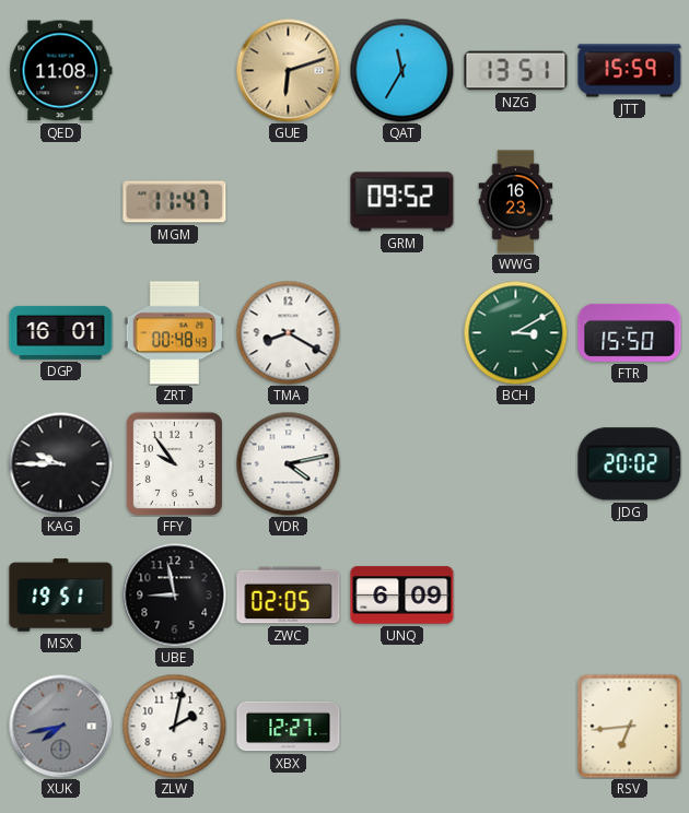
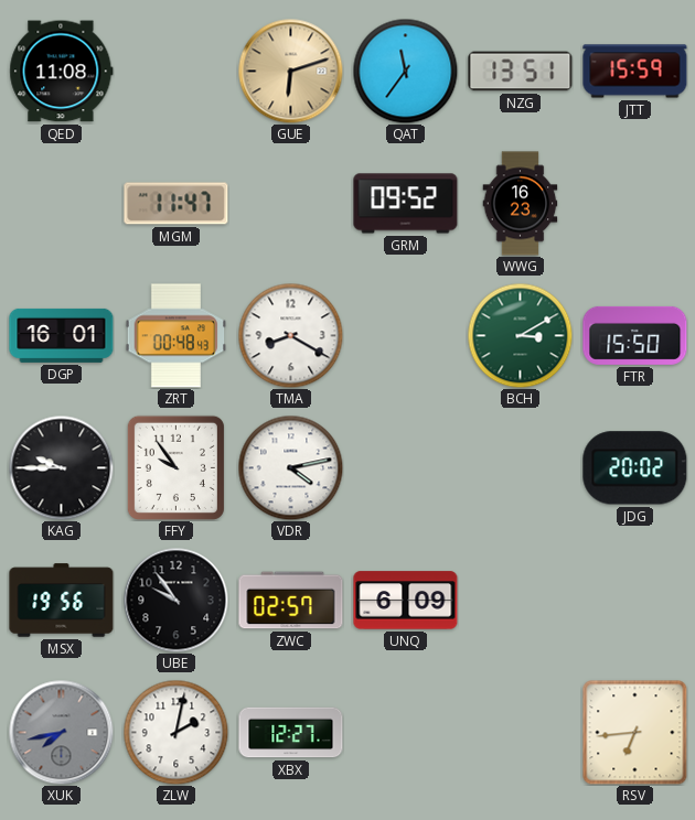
QAT: 11:35 -> 11:36
MSX: 19:51 -> 19:56
UBE: 8:58 -> 9:54
ZWC: 02:05 -> 02:57
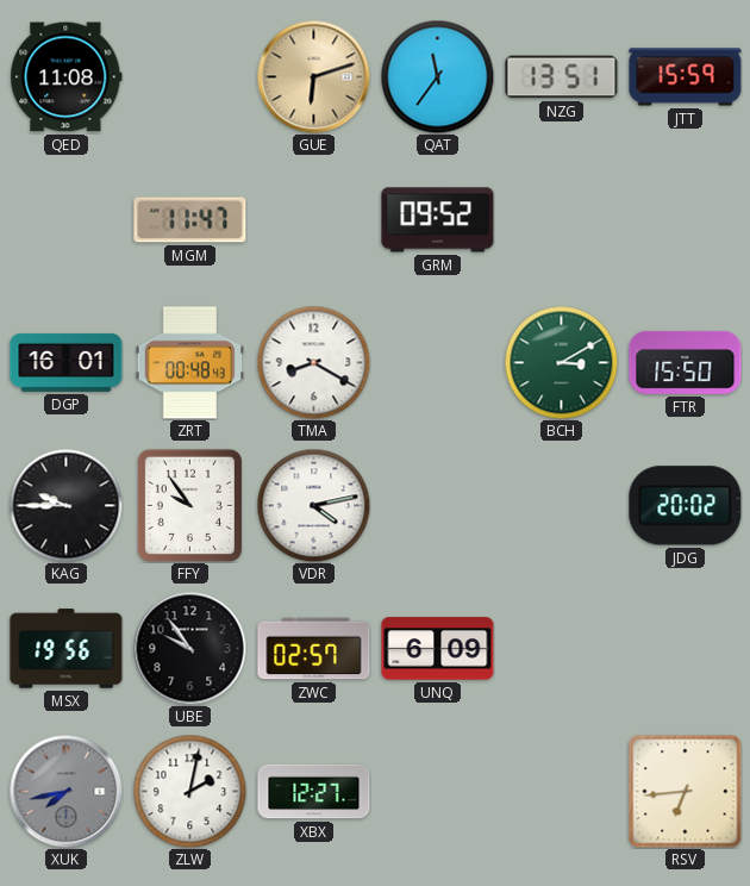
WWG: 16:23 -> none
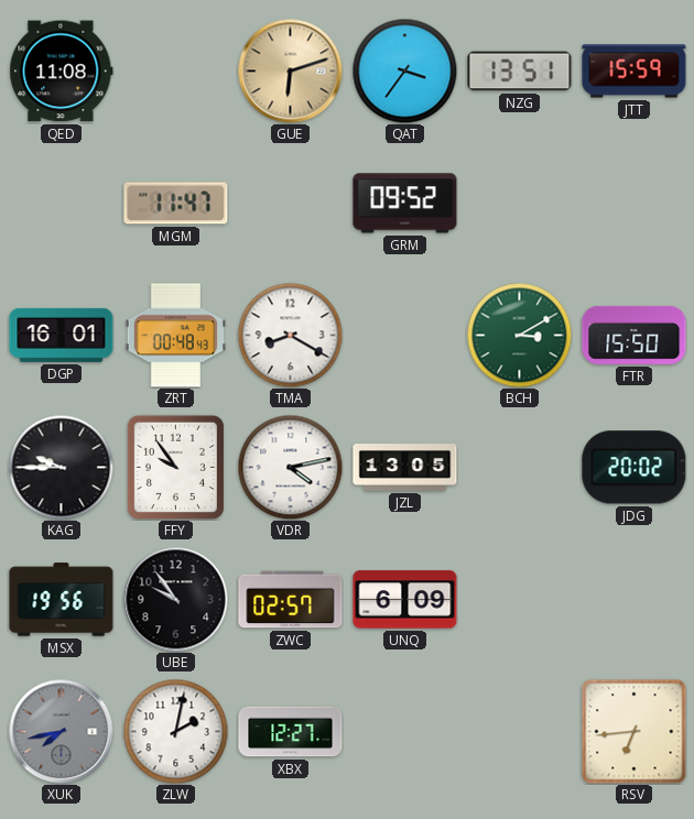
QAT: 11:36 -> 3:36
JZL: none -> 13:05
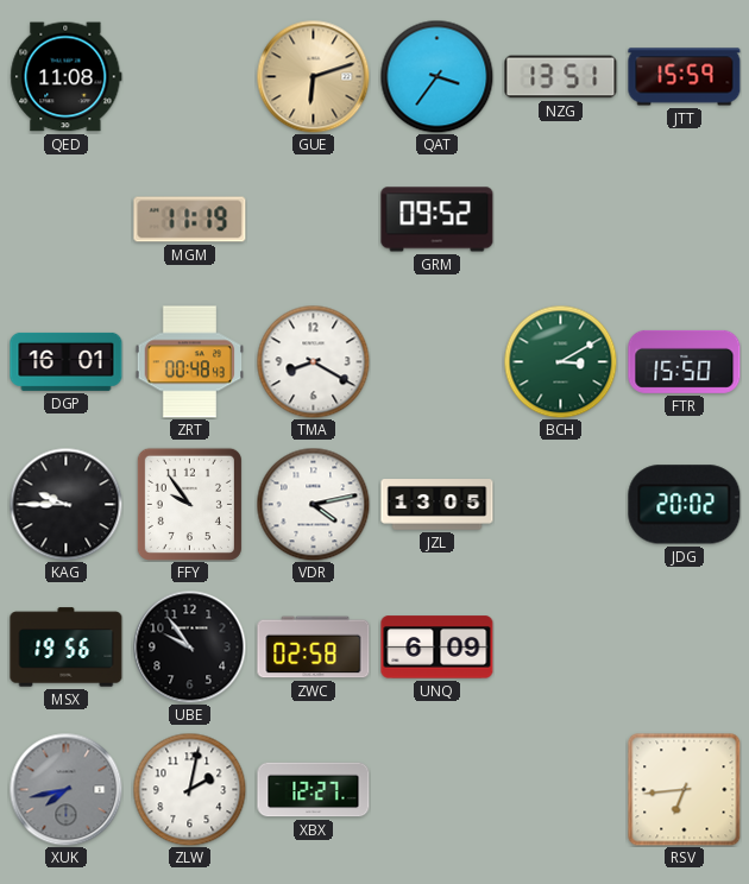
MGM: 11:47 -> 11:19
ZWC: 02:57 -> 02:58
